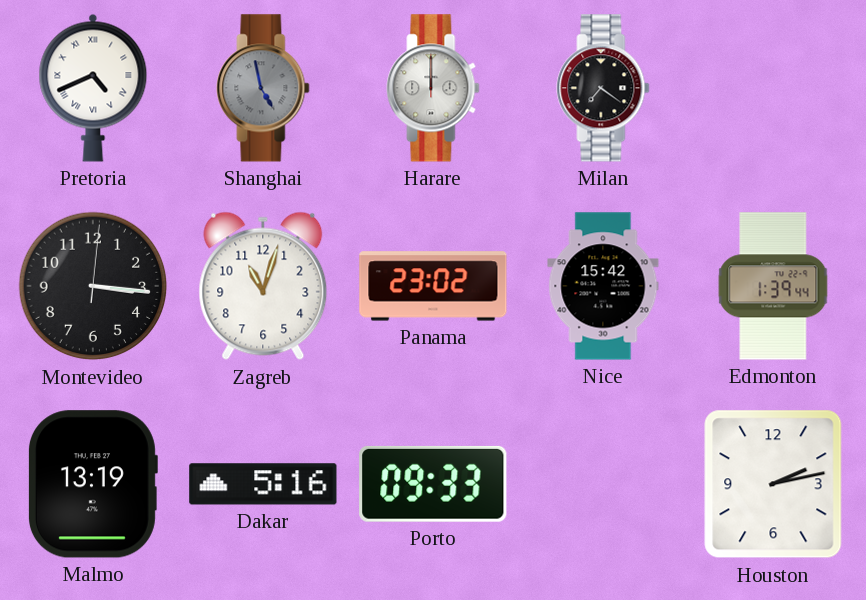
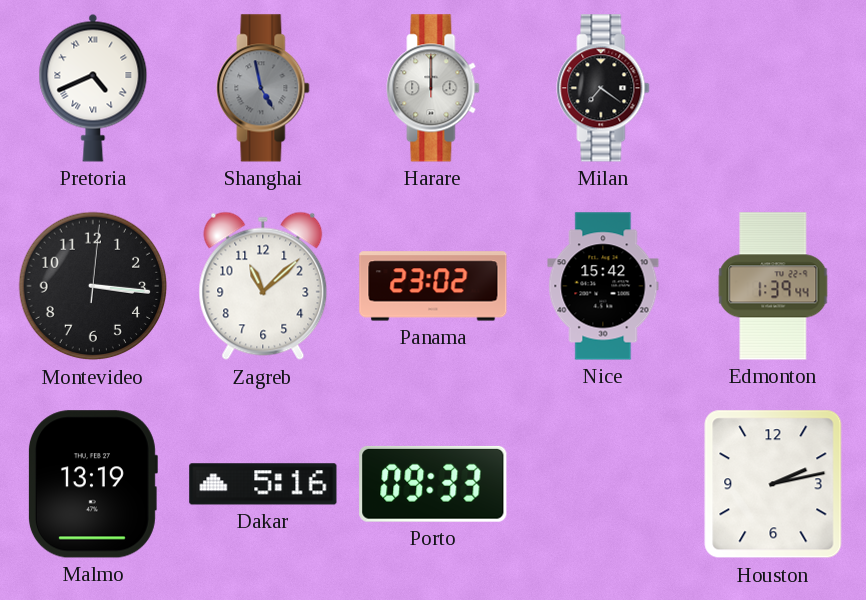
Zagreb: 11:03 -> 11:08
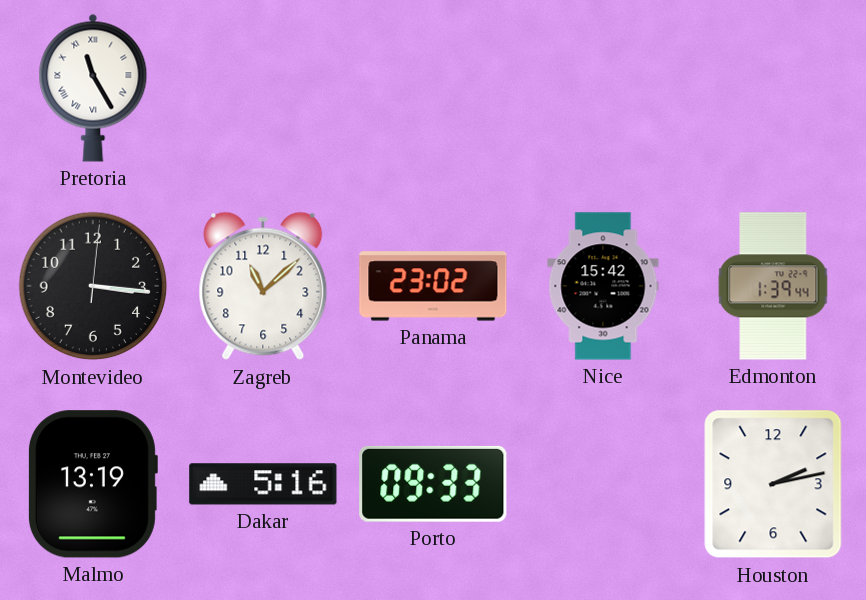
Pretoria: 4:41 -> 11:25
Shanghai: 4:58 -> none
Harare: 12:00 -> none
Milan: 7:21 -> none
